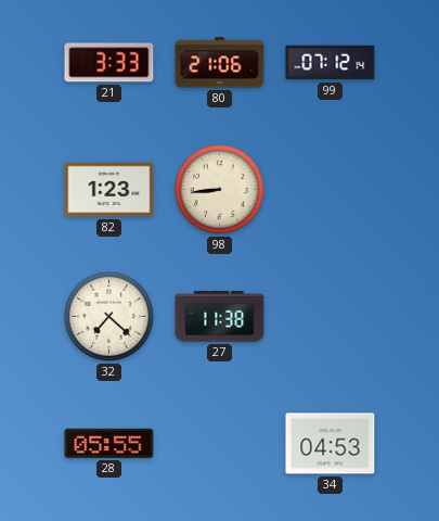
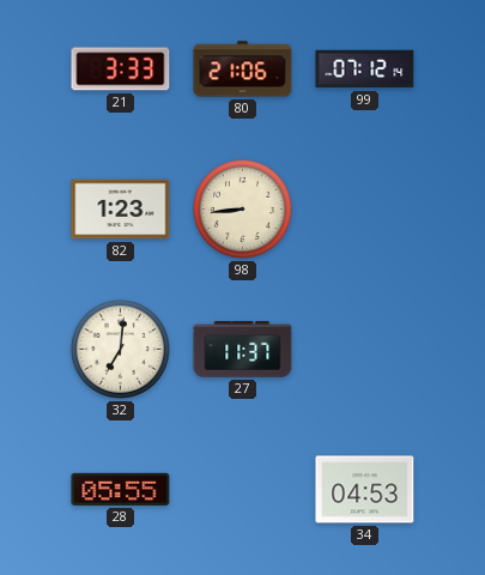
32: 7:22 -> 7:01
27: 11:38 -> 11:37
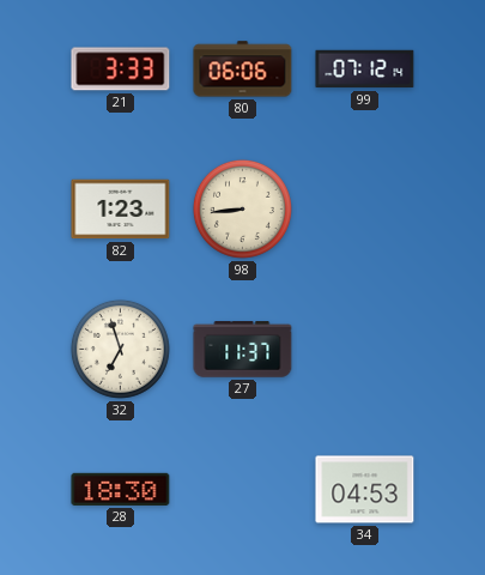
80: 21:06 -> 06:06
32: 7:01 -> 6:57
28: 05:55 -> 18:30
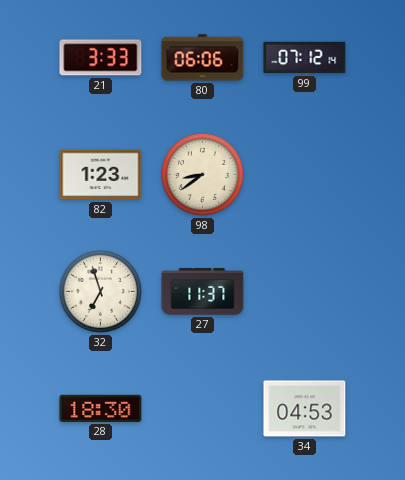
98: 8:44 -> 8:39
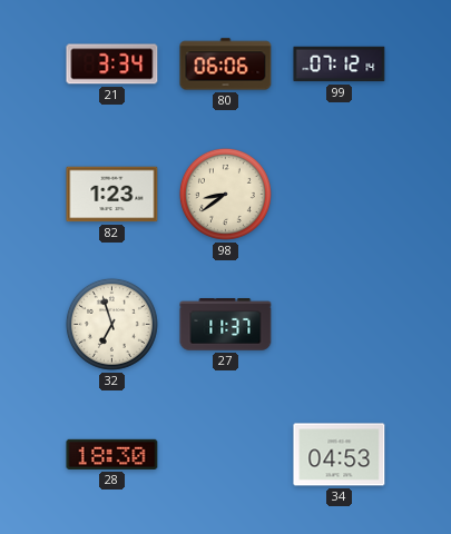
21: 3:33 -> 3:34
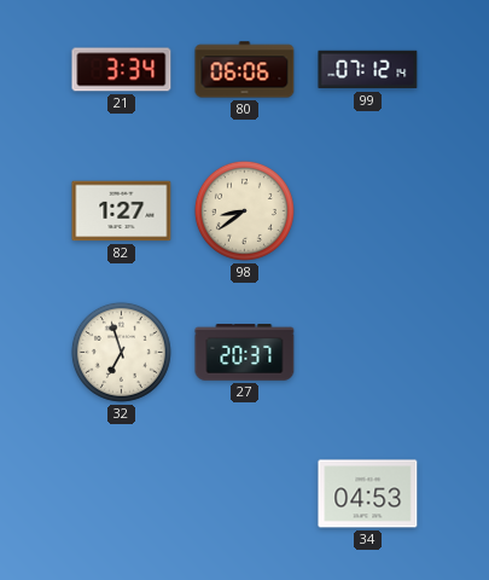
82: 1:23 -> 1:27
27: 11:37 -> 20:37
28: 18:30 -> none
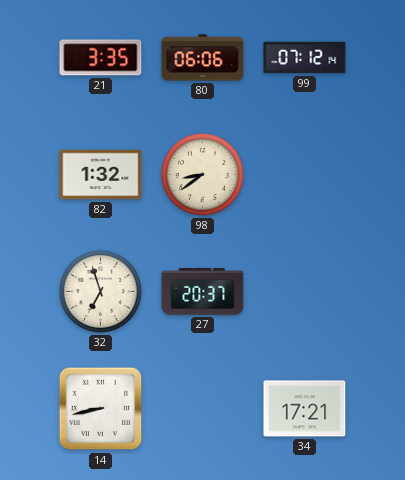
21: 3:34 -> 3:35
82: 1:27 -> 1:32
14: none -> 8:43
34: 04:53 -> 17:21
